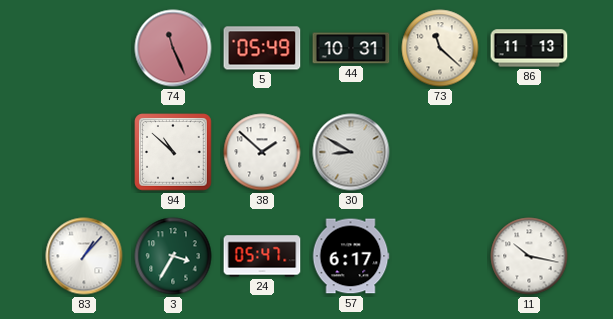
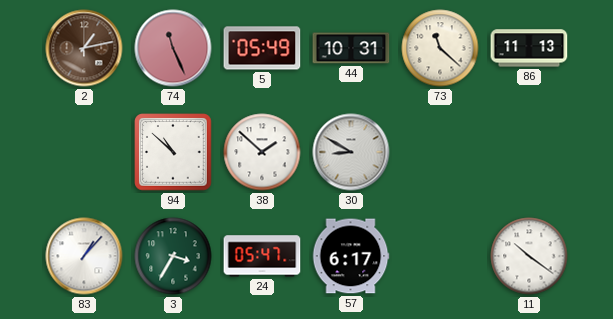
2: none -> 1:13
11: 10:17 -> 10:21
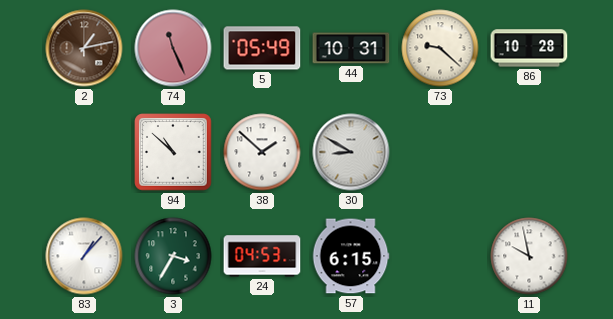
73: 11:22 -> 9:22
86: 11:13 -> 10:28
24: 05:47 -> 04:53
57: 6:17 -> 6:15
11: 10:21 -> 9:58
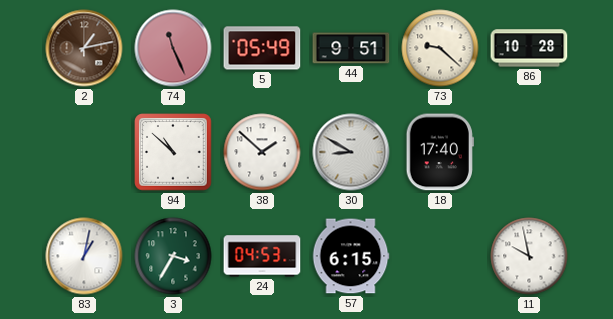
44: 10:31 -> 9:51
18: none -> 17:40
83: 1:07 -> 1:02
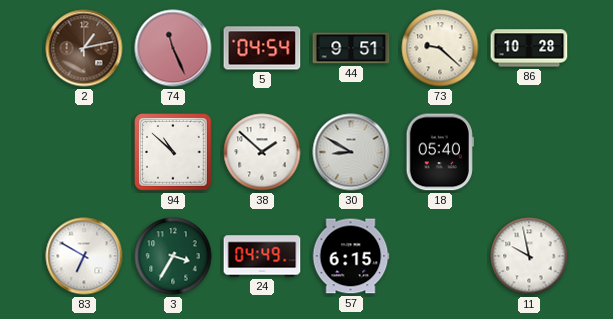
5: 05:49 -> 04:54
18: 17:40 -> 05:40
83: 1:02 -> 6:50
24: 04:53 -> 04:49
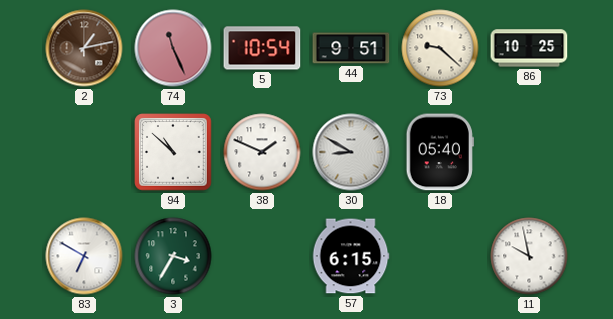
5: 04:54 -> 10:54
86: 10:28 -> 10:25
38: 1:52 -> 1:49
24: 04:49 -> none
